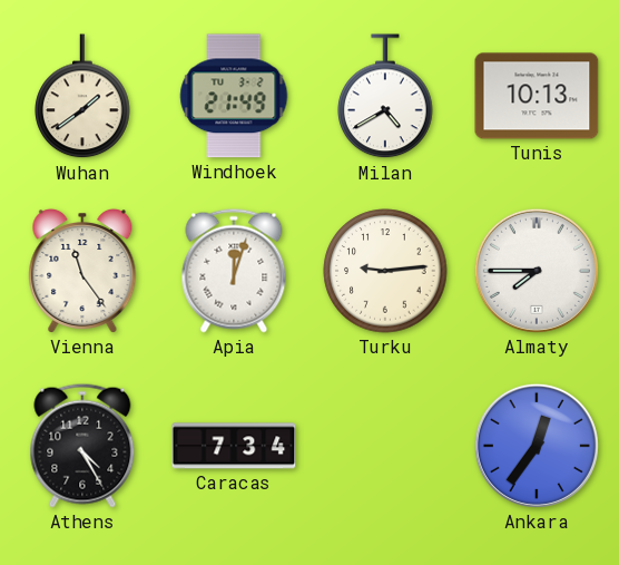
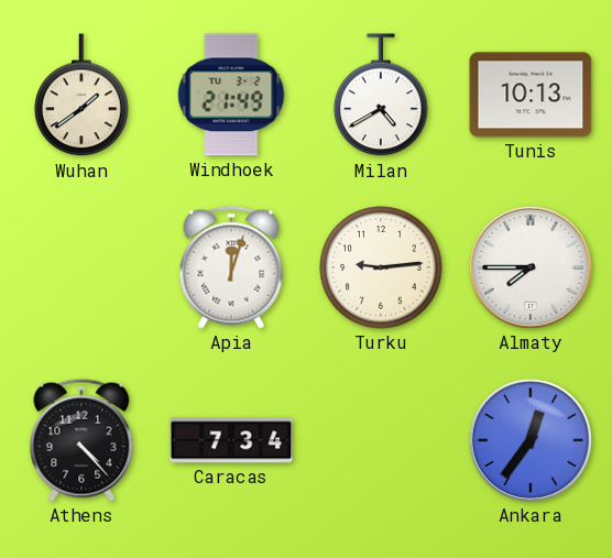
Vienna: 11:24 -> none
Athens: 4:25 -> 4:23
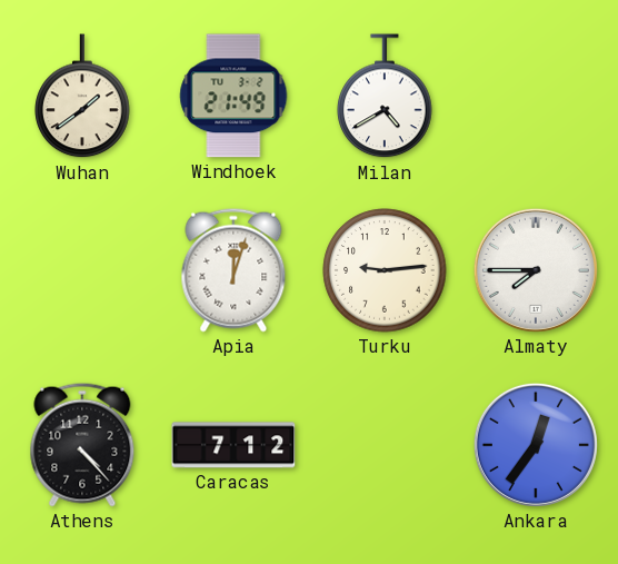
Tunis: 10:13 -> none
Caracas: 7:34 -> 7:12
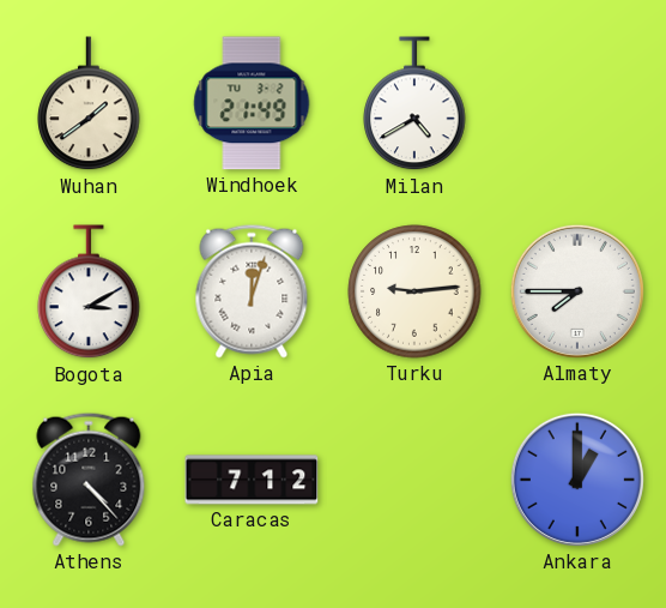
Bogota: none -> 3:10
Ankara: 12:36 -> 1:00
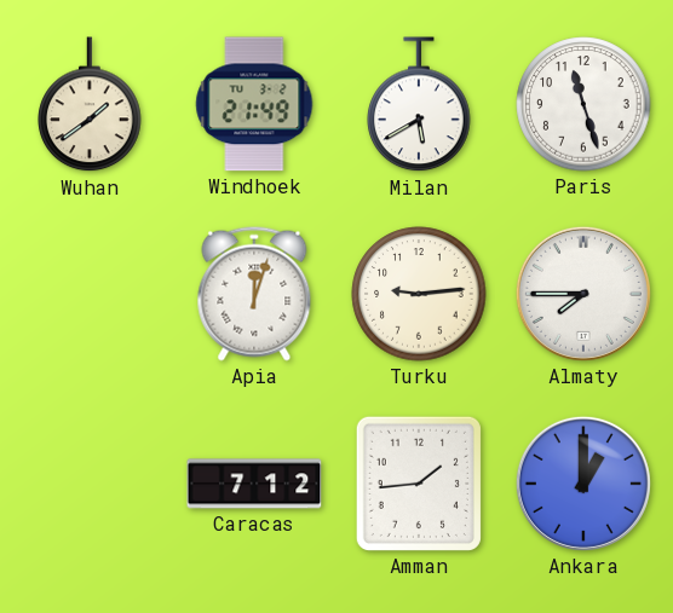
Milan: 4:40 -> 5:40
Paris: none -> 11:27
Bogota: 3:10 -> none
Athens: 4:23 -> none
Amman: none -> 1:44
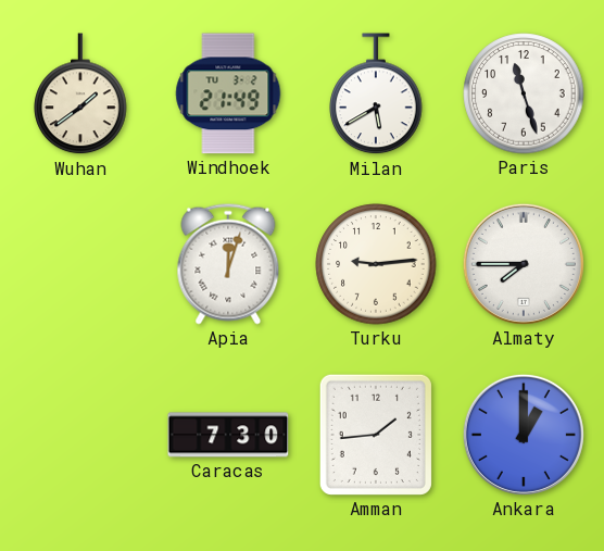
Caracas: 7:12 -> 7:30
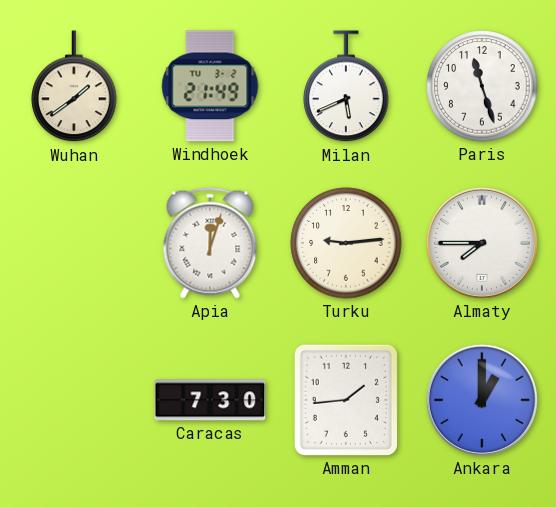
Milan: 5:40 -> 5:41
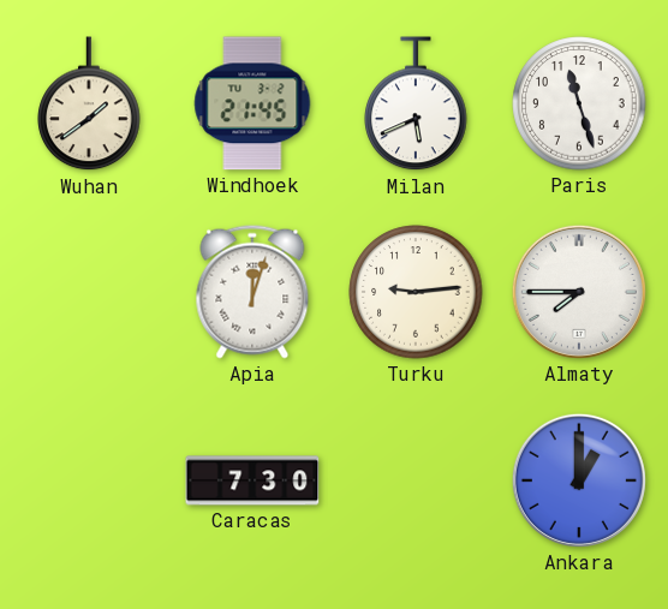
Windhoek: 21:49 -> 21:45
Amman: 1:44 -> none
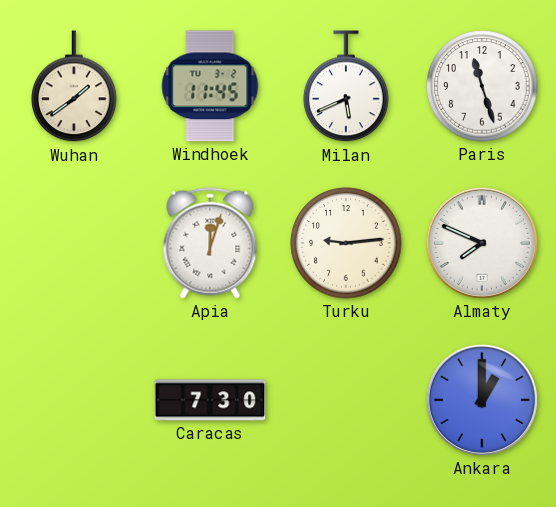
Windhoek: 21:45 -> 11:45
Almaty: 7:45 -> 7:49
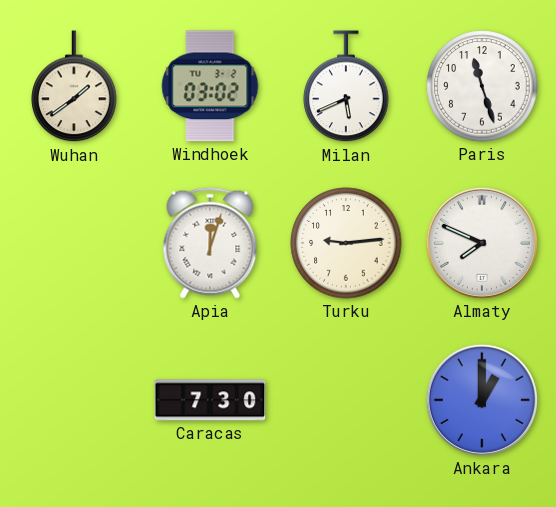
Windhoek: 11:45 -> 03:02
